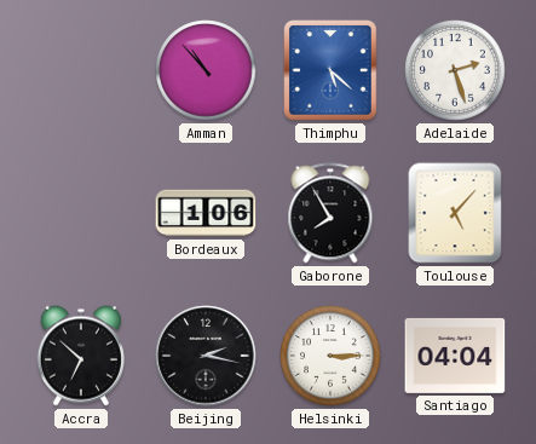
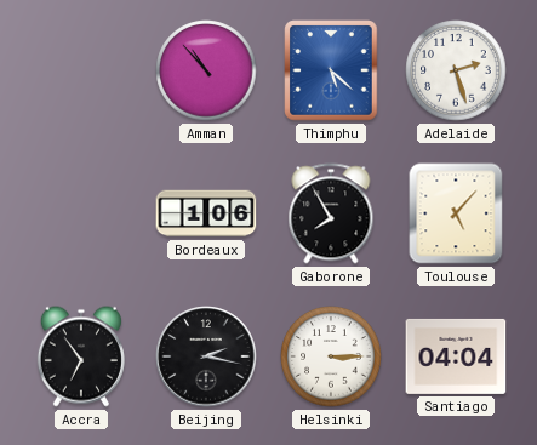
Accra: 6:52 -> 6:54
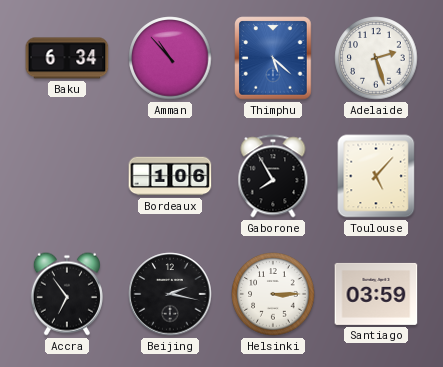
Baku: none -> 6:34
Santiago: 04:04 -> 03:59
